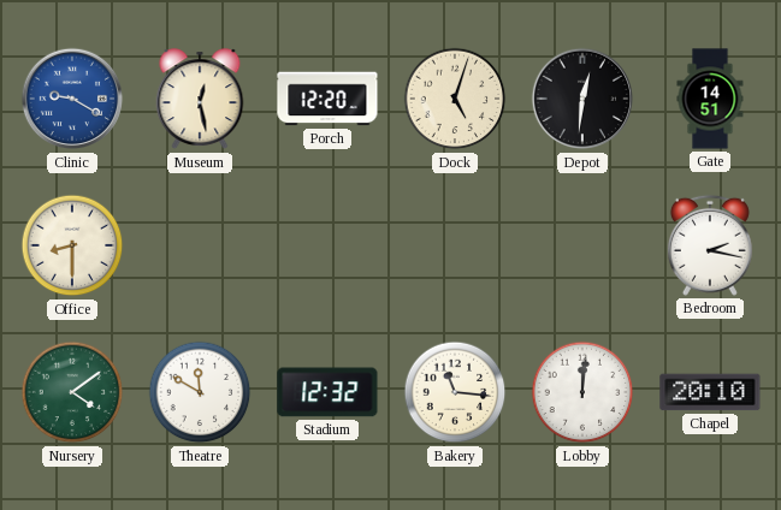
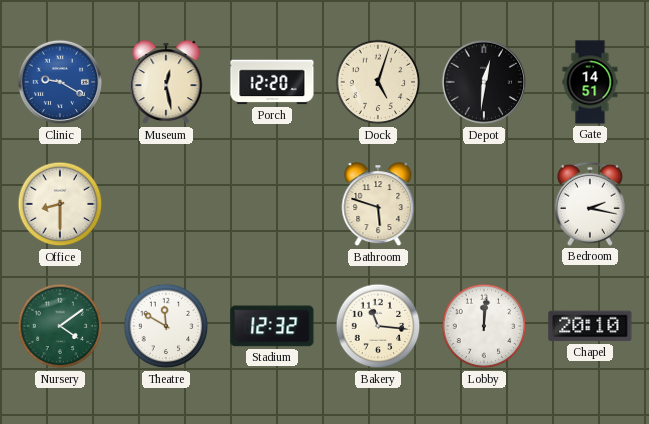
Bathroom: none -> 5:48
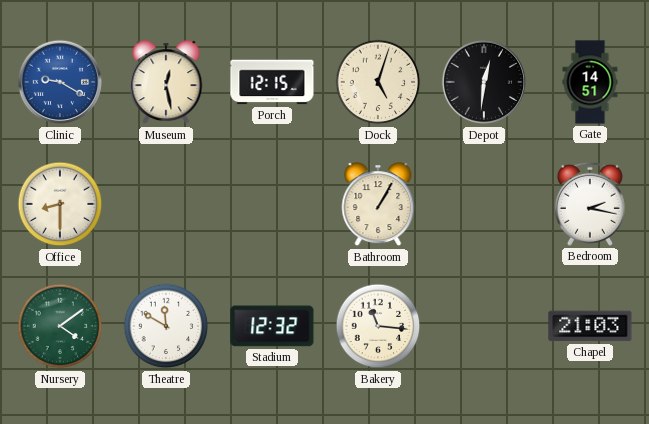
Porch: 12:20 -> 12:15
Bathroom: 5:48 -> 1:05
Lobby: 12:01 -> none
Chapel: 20:10 -> 21:03
